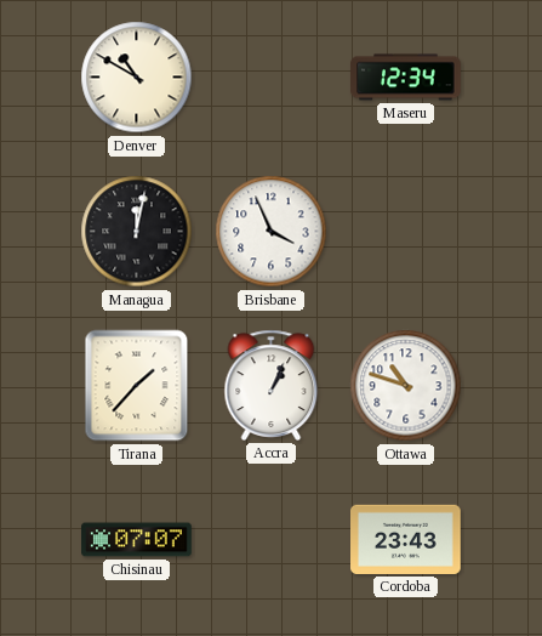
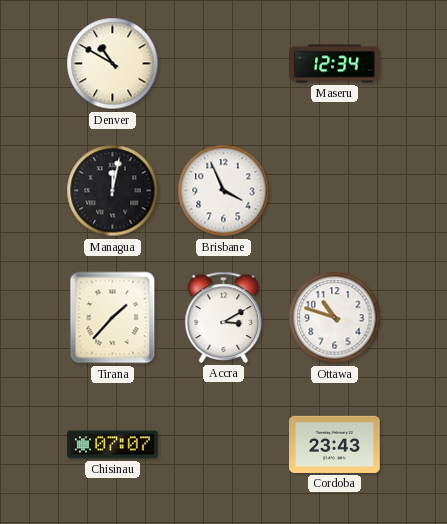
Accra: 1:04 -> 3:10
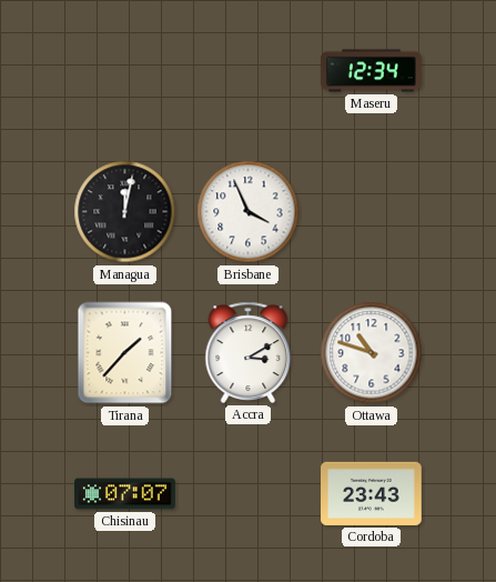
Denver: 10:50 -> none
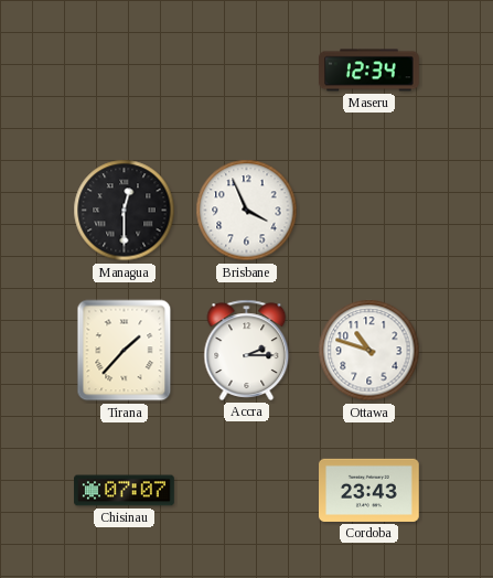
Managua: 12:02 -> 12:30
Accra: 3:10 -> 2:15
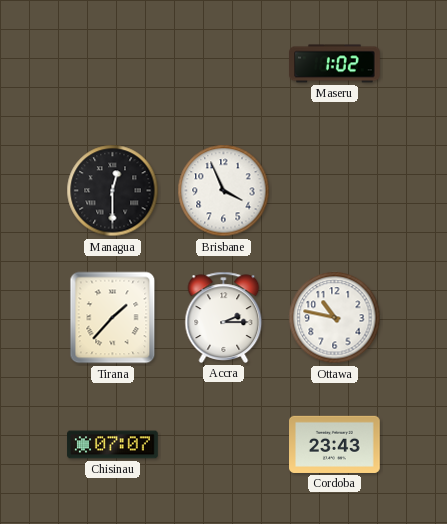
Maseru: 12:34 -> 1:02
Ottawa: 10:48 -> 10:47
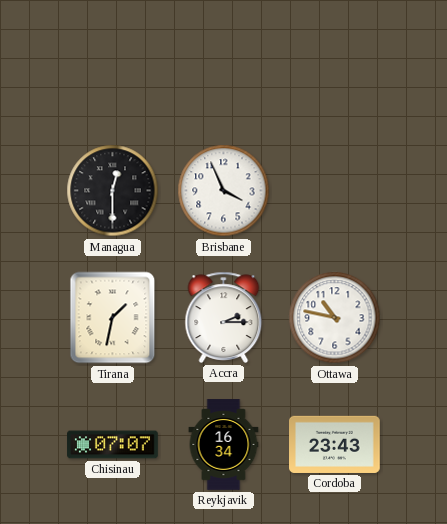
Maseru: 1:02 -> none
Tirana: 1:37 -> 1:32
Reykjavik: none -> 16:34
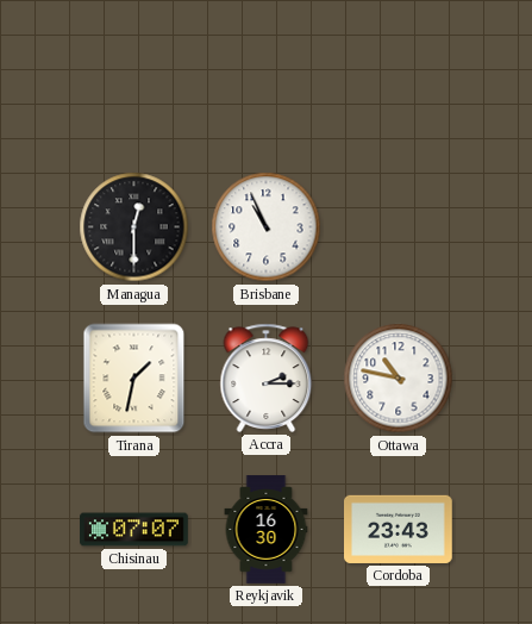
Brisbane: 3:56 -> 10:56
Reykjavik: 16:34 -> 16:30
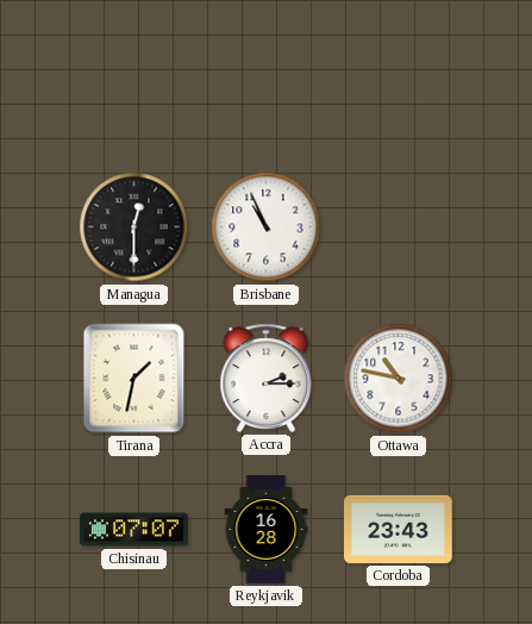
Reykjavik: 16:30 -> 16:28
